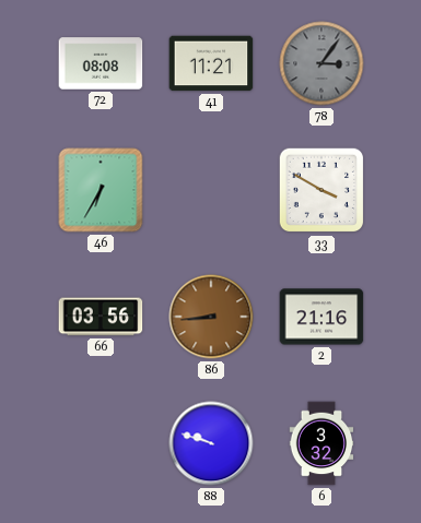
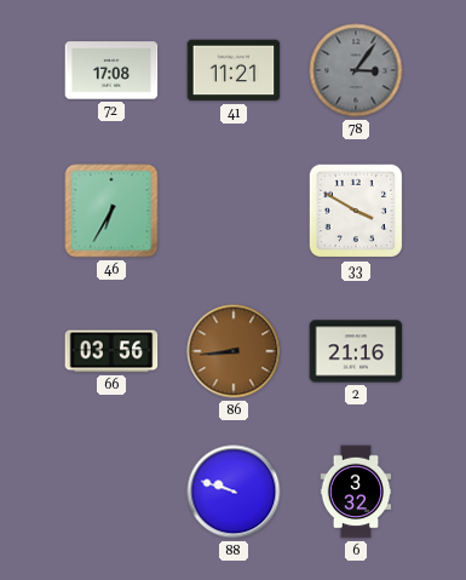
72: 08:08 -> 17:08
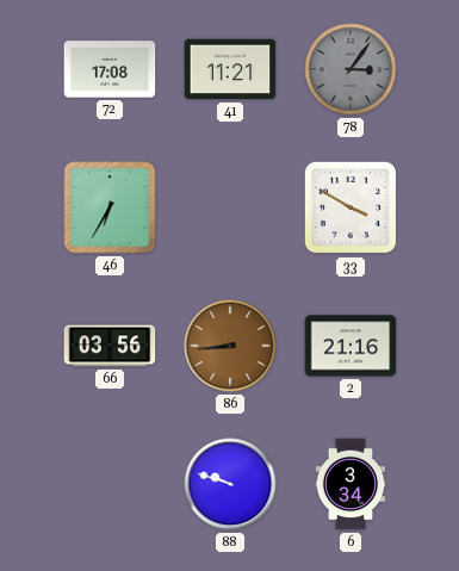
6: 3:32 -> 3:34
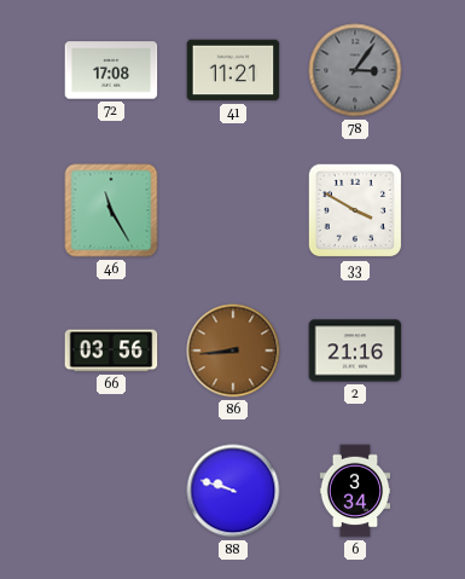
46: 6:35 -> 11:25
